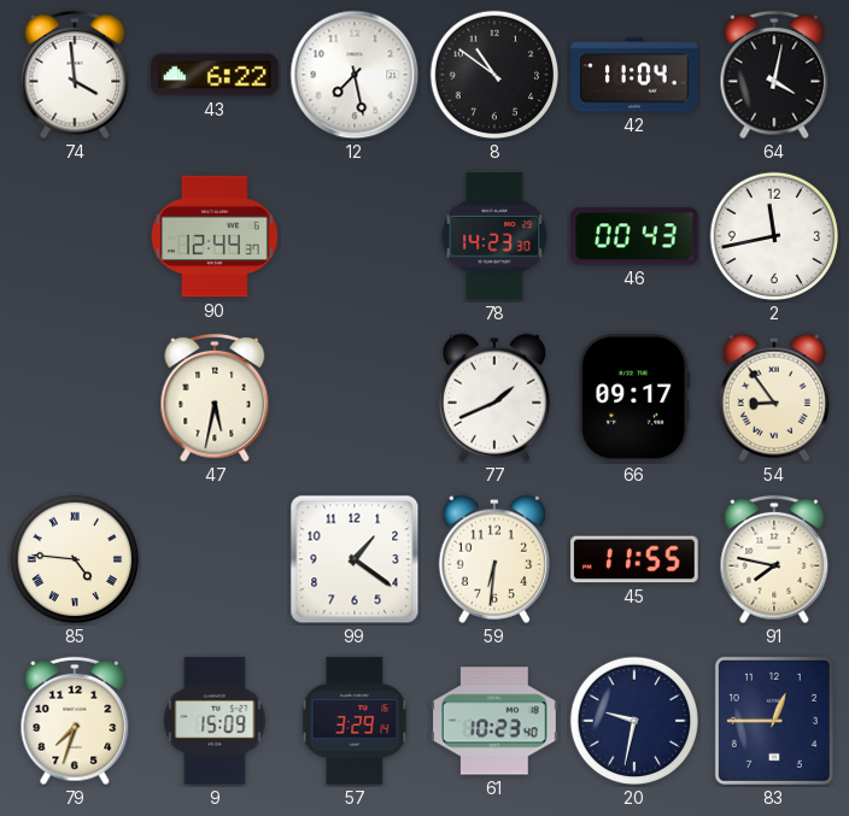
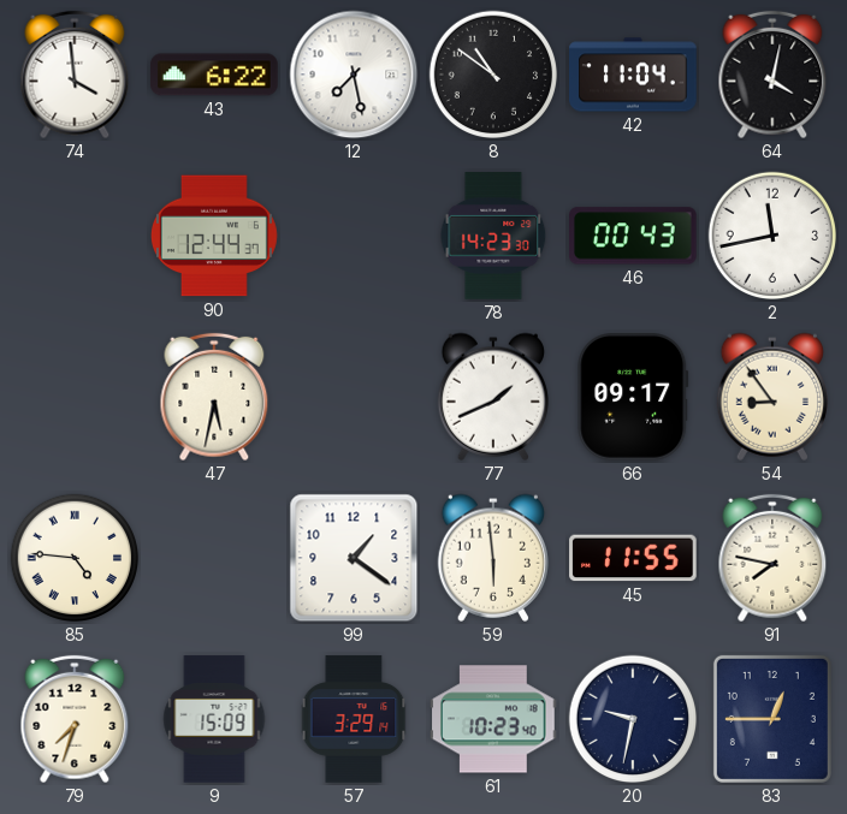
59: 6:31 -> 5:59
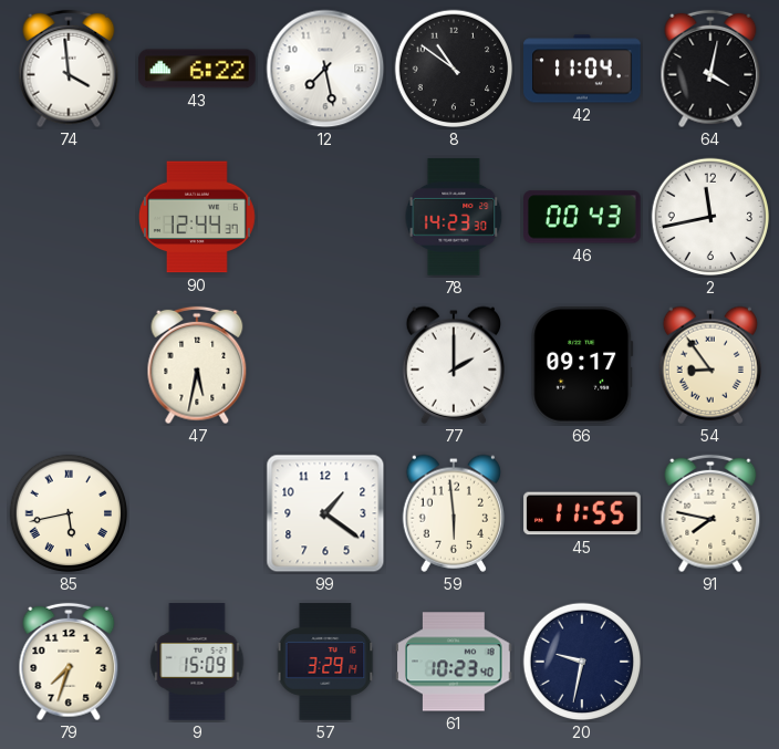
77: 1:41 -> 2:00
85: 4:46 -> 5:43
83: 12:45 -> none
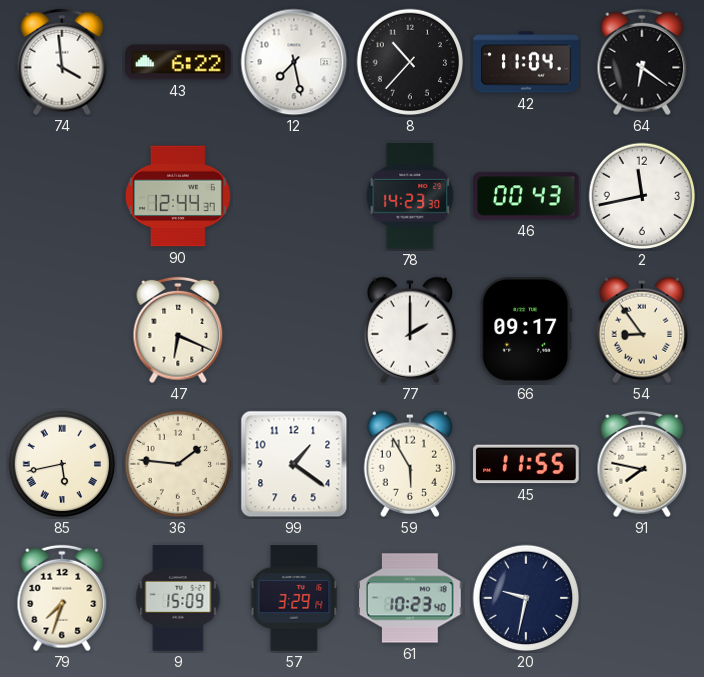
8: 10:51 -> 10:37
64: 4:02 -> 6:21
47: 5:32 -> 6:19
36: none -> 1:46
59: 5:59 -> 5:55
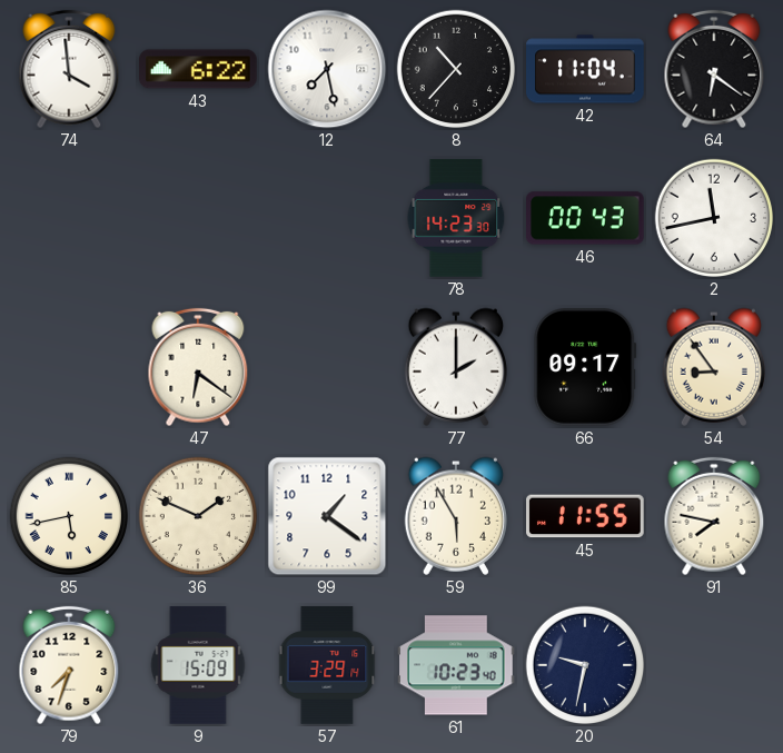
90: 12:44 -> none
47: 6:19 -> 6:21
36: 1:46 -> 1:49
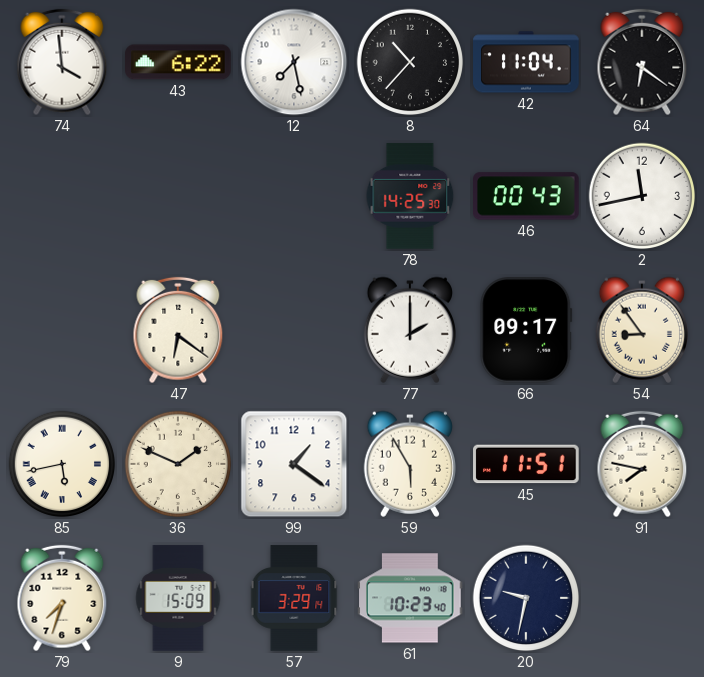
78: 14:23 -> 14:25
45: 11:55 -> 11:51
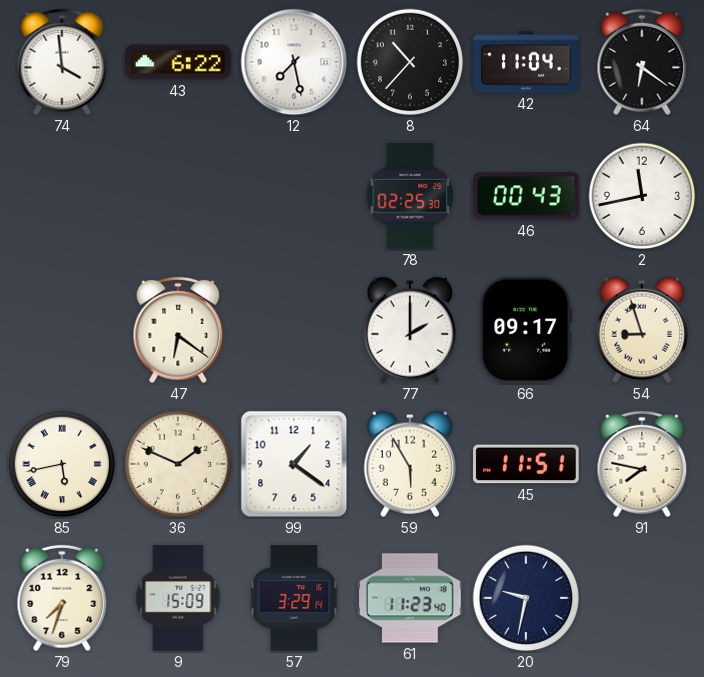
78: 14:25 -> 02:25
54: 8:54 -> 8:57
61: 10:23 -> 11:23
